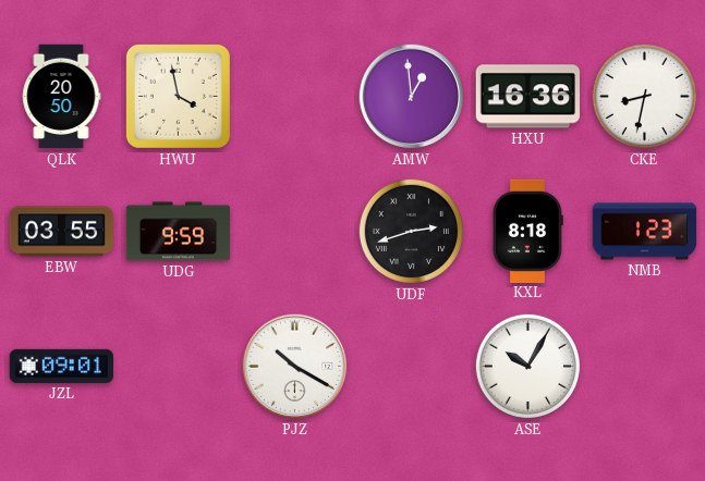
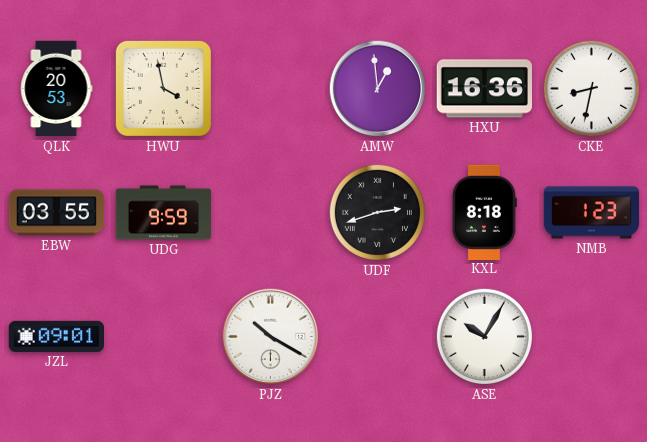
QLK: 20:50 -> 20:53
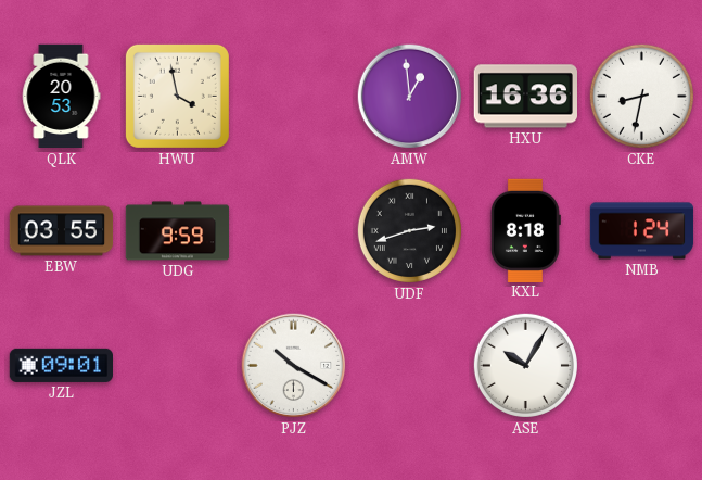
NMB: 1:23 -> 1:24
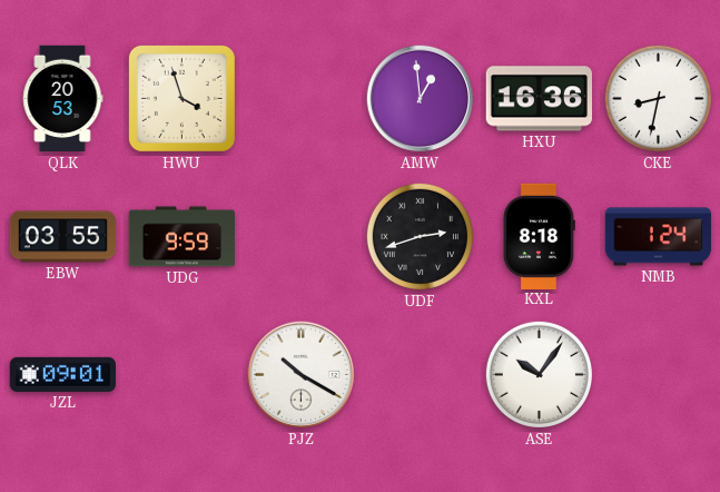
HWU: 3:58 -> 3:57
ASE: 10:05 -> 10:06
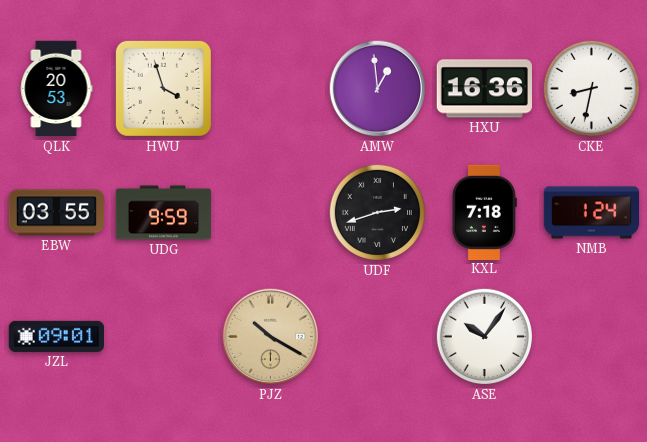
KXL: 8:18 -> 7:18
PJZ dial: white -> champagne
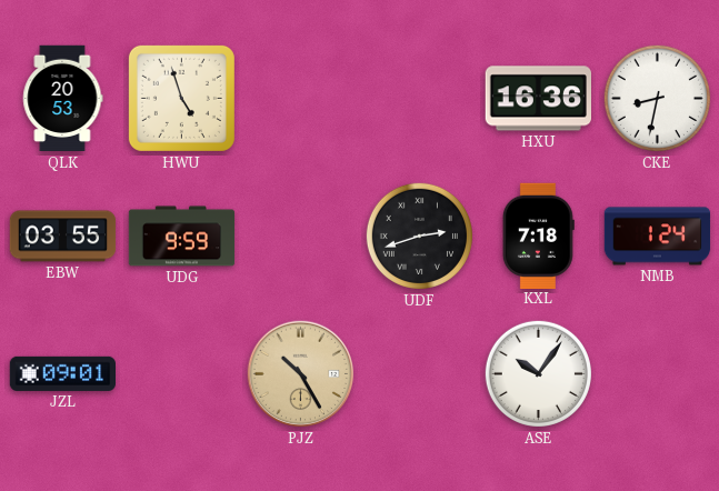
HWU: 3:57 -> 4:57
AMW: 12:59 -> none
PJZ: 10:20 -> 10:25
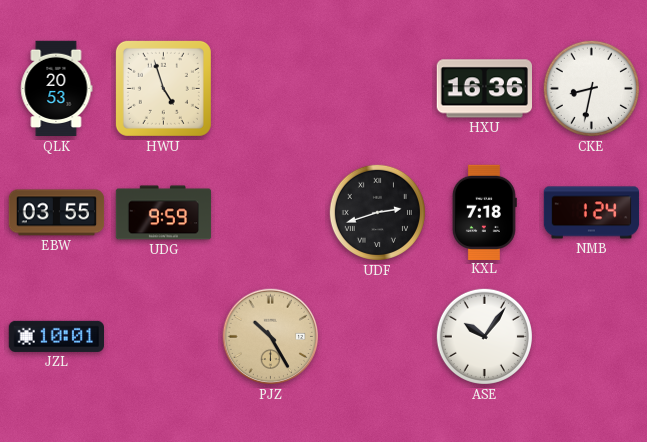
JZL: 09:01 -> 10:01
